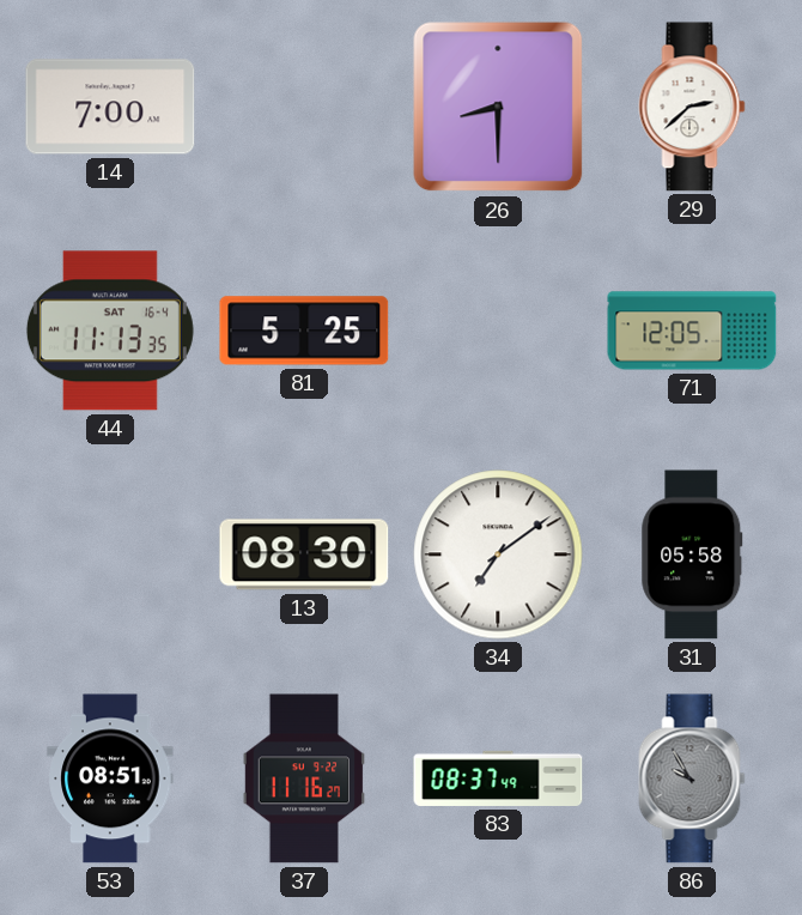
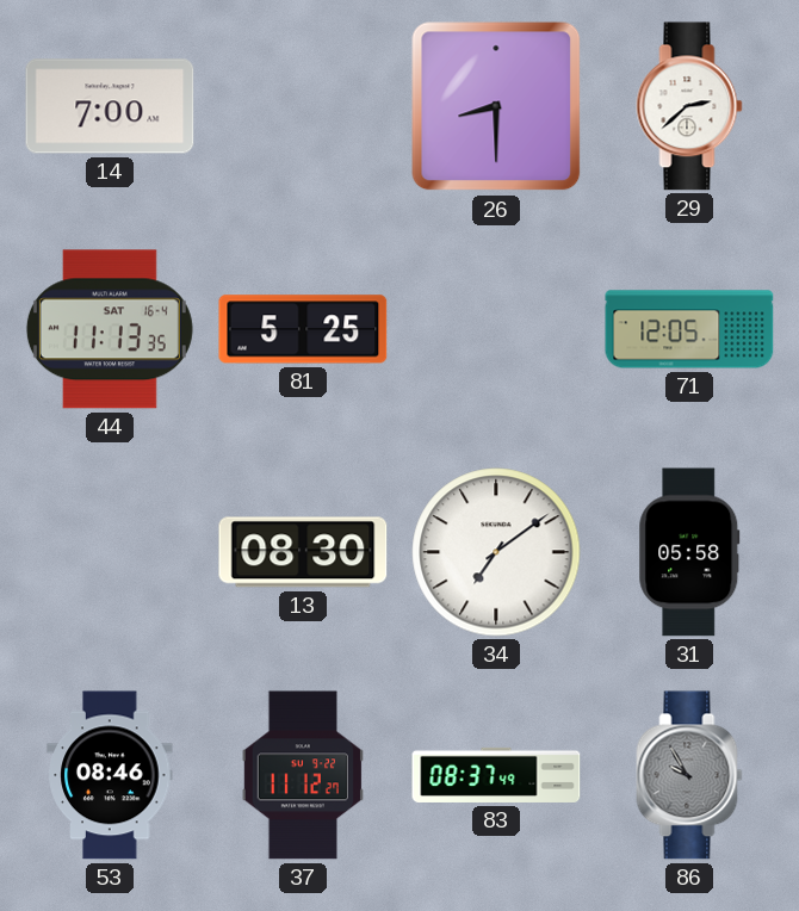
53: 08:51 -> 08:46
37: 11:16 -> 11:12
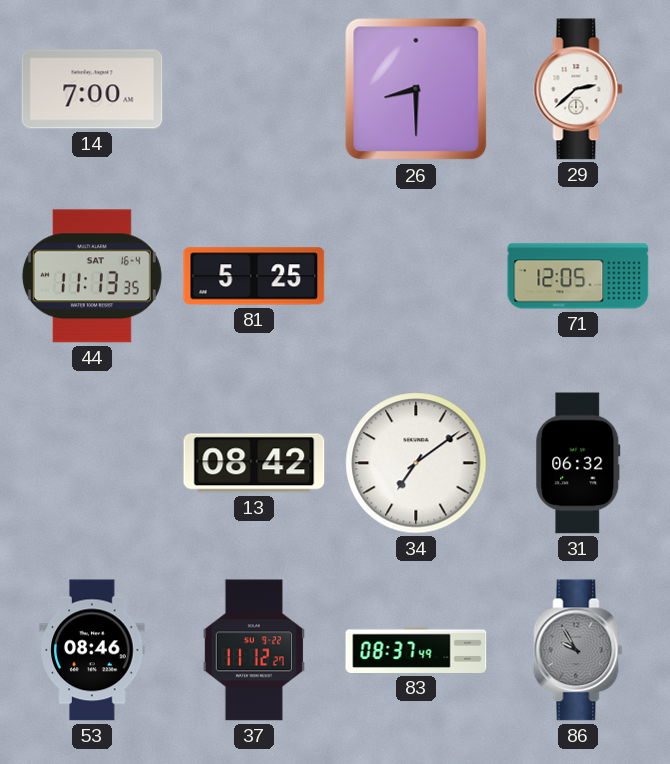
13: 08:30 -> 08:42
31: 05:58 -> 06:32
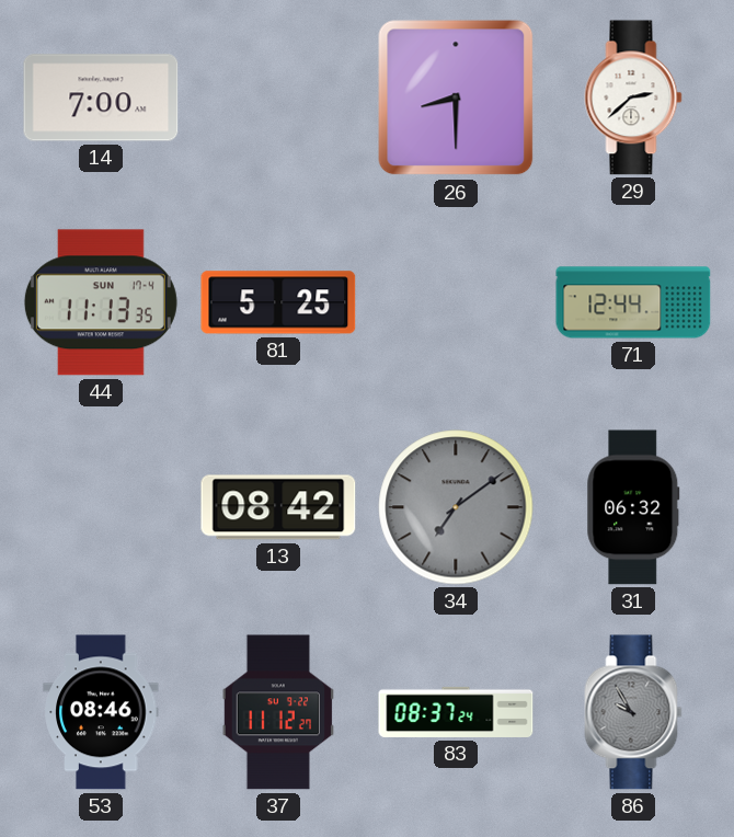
44 date: SAT 16-4 -> SUN 17-4
71: 12:05 -> 12:44
34 dial: white -> grey
83: 08:37:49 -> 08:37:24
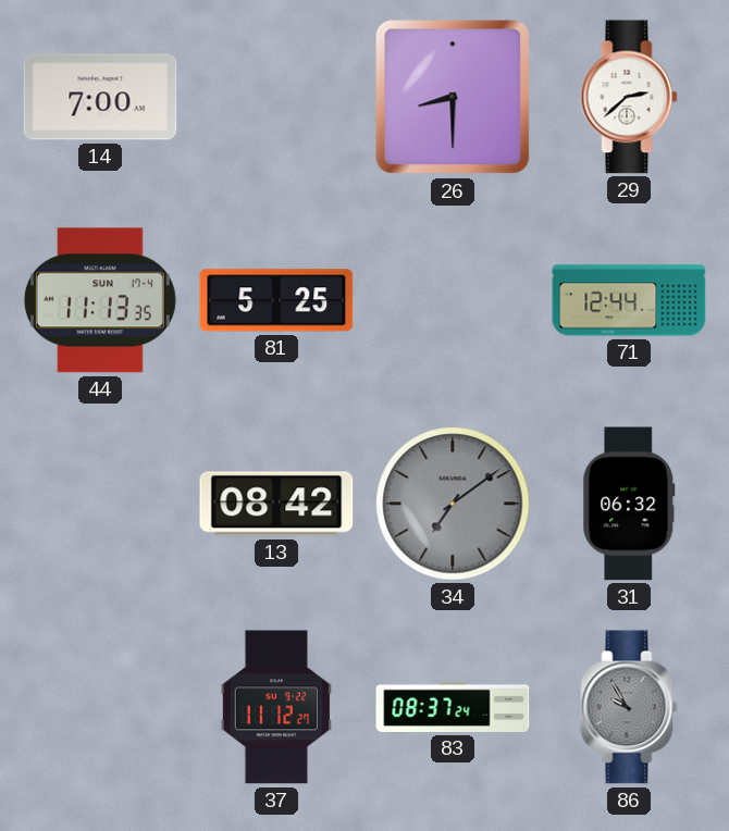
53: 08:46 -> none
